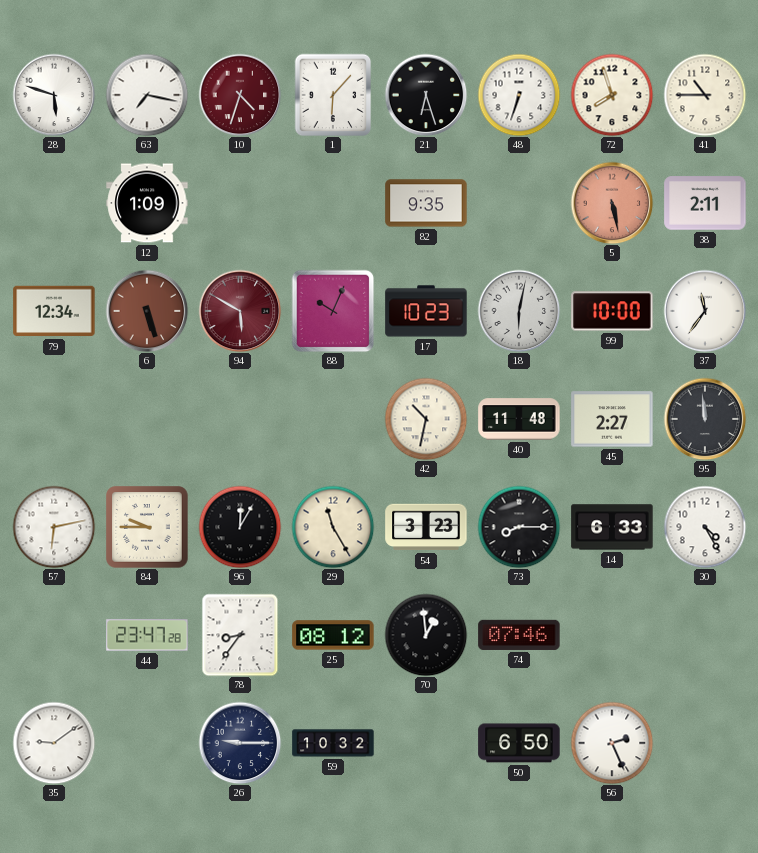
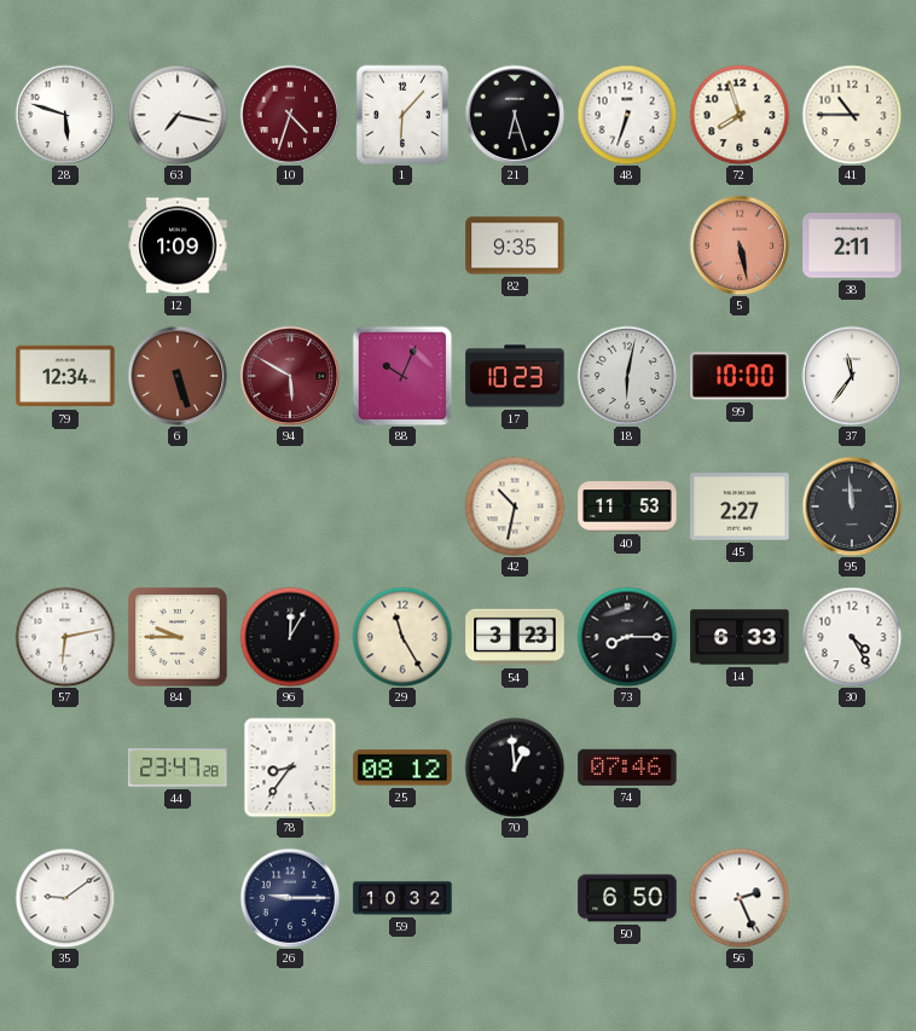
40: 11:48 -> 11:53
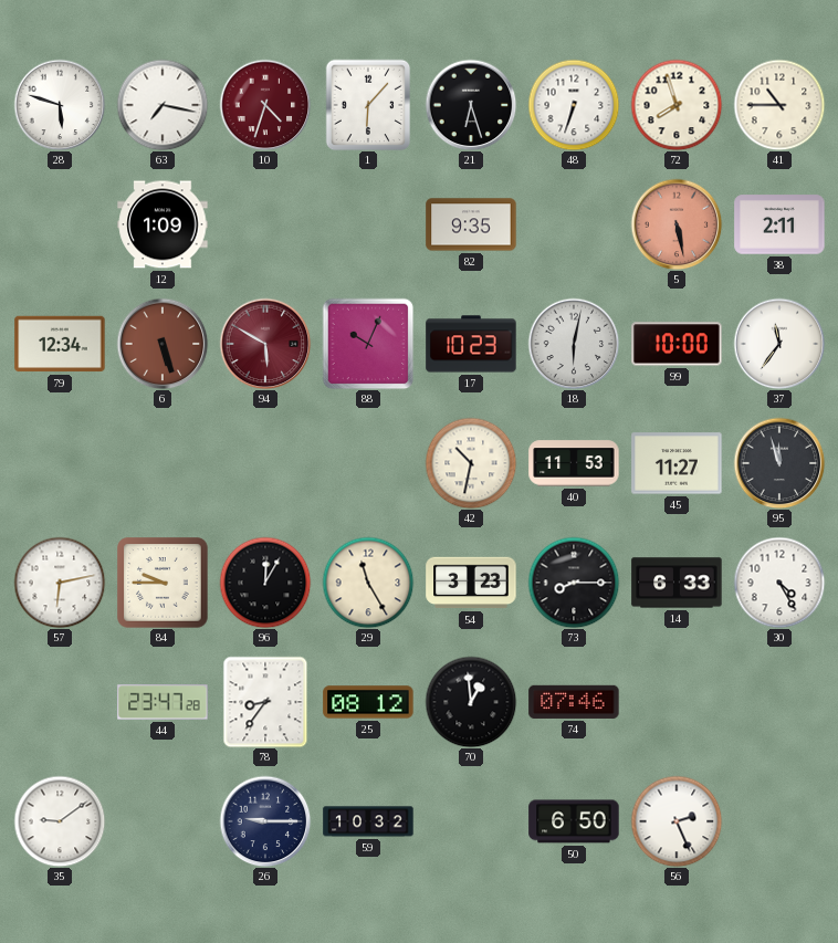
45: 2:27 -> 11:27
95: 11:59 -> 11:57
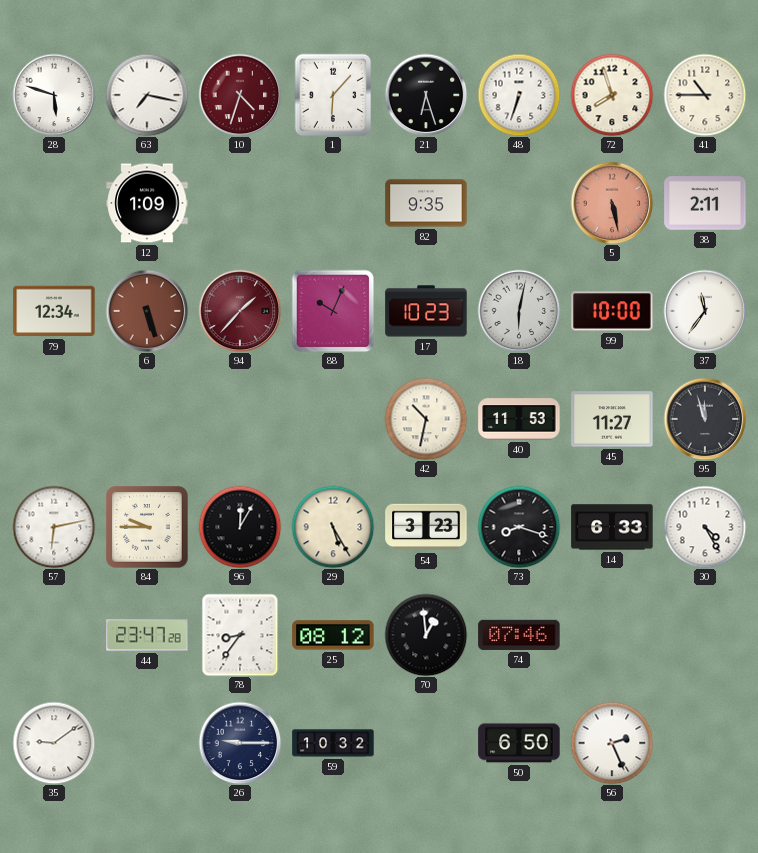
94: 5:50 -> 1:37
29: 11:25 -> 5:25
73: 8:15 -> 8:18
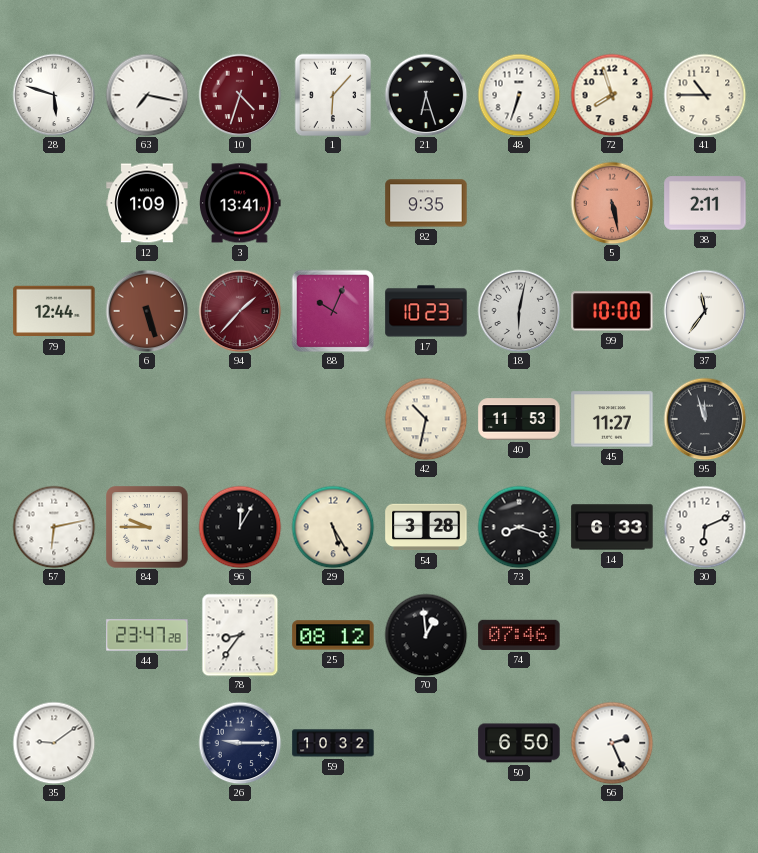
3: none -> 13:41
79: 12:34 -> 12:44
54: 3:23 -> 3:28
30: 4:25 -> 6:11
